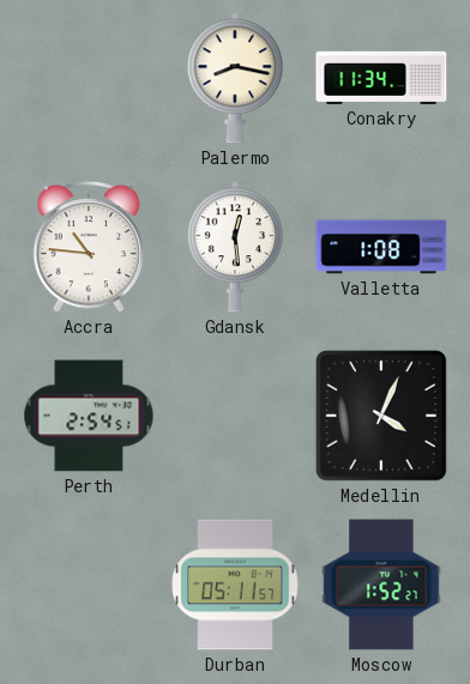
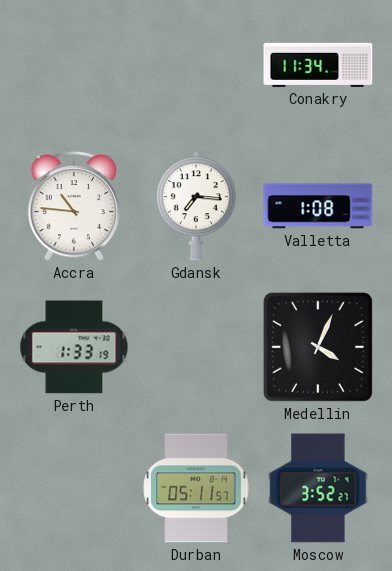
Palermo: 8:17 -> none
Gdansk: 12:29 -> 7:16
Perth: 2:54 -> 1:33
Moscow: 1:52 -> 3:52
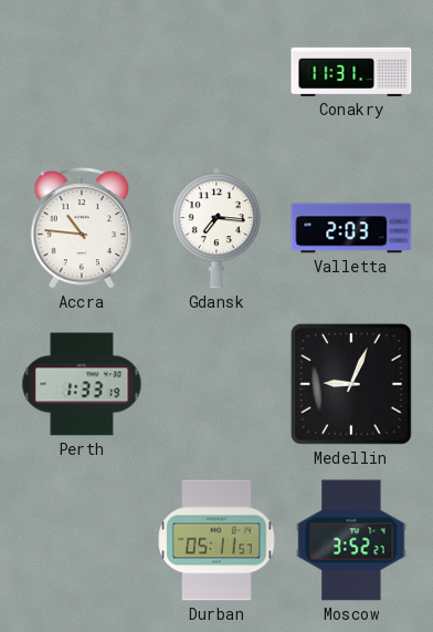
Conakry: 11:34 -> 11:31
Valletta: 1:08 -> 2:03
Medellin: 4:04 -> 9:04
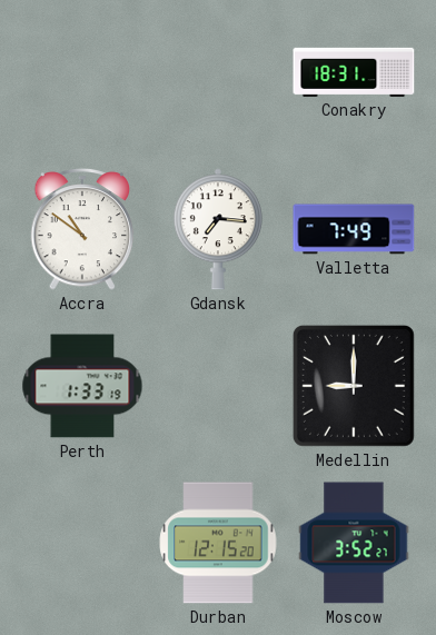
Conakry: 11:31 -> 18:31
Accra: 10:46 -> 10:51
Valletta: 2:03 -> 7:49
Medellin: 9:04 -> 9:00
Durban: 05:11 -> 12:15
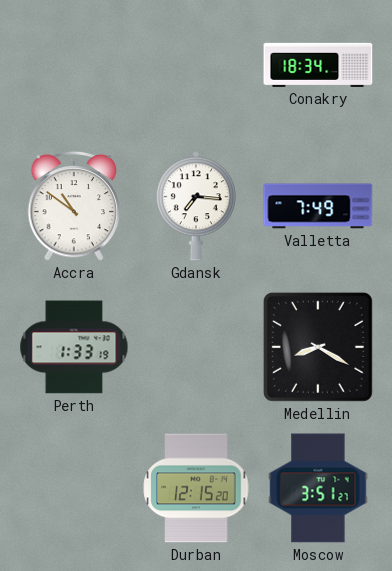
Conakry: 18:31 -> 18:34
Medellin: 9:00 -> 8:20
Moscow: 3:52 -> 3:51
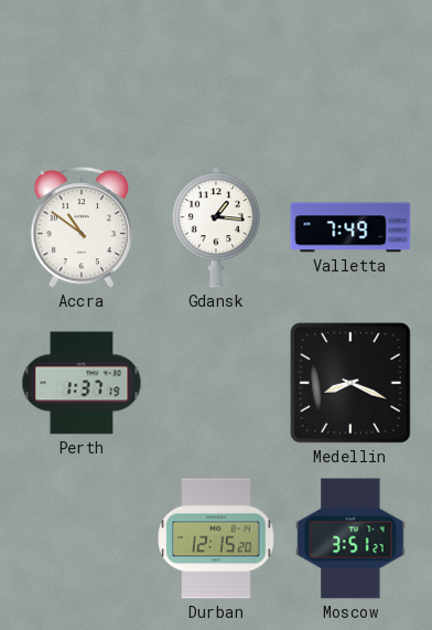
Conakry: 18:34 -> none
Gdansk: 7:16 -> 1:16
Perth: 1:33 -> 1:37
Medellin: 8:20 -> 8:19
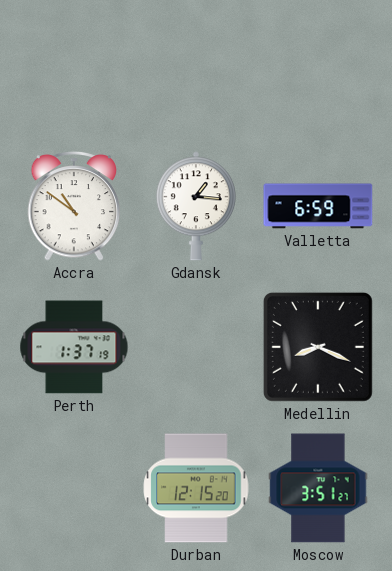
Valletta: 7:49 -> 6:59
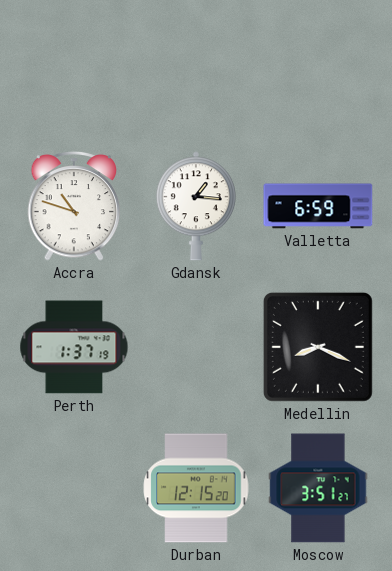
Accra: 10:51 -> 10:48
